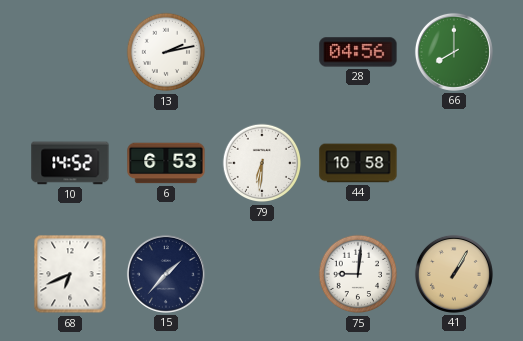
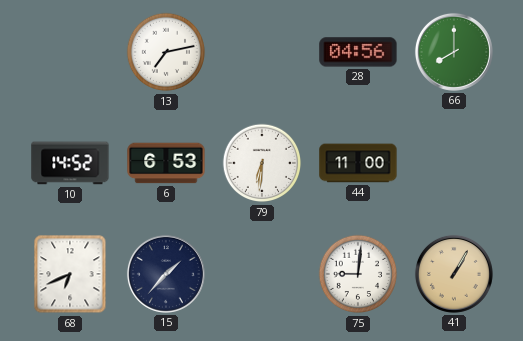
13: 2:13 -> 7:13
44: 10:58 -> 11:00
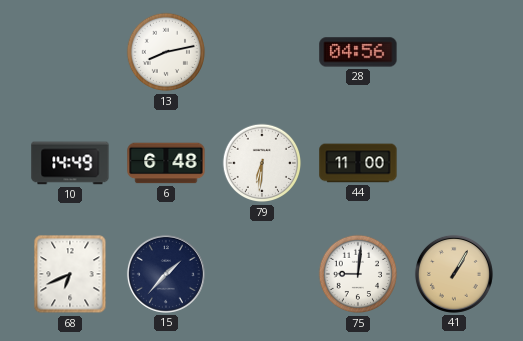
13: 7:13 -> 8:13
66: 8:00 -> none
10: 14:52 -> 14:49
6: 6:53 -> 6:48
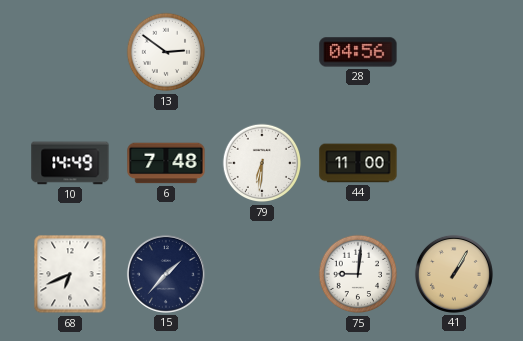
13: 8:13 -> 2:51
6: 6:48 -> 7:48
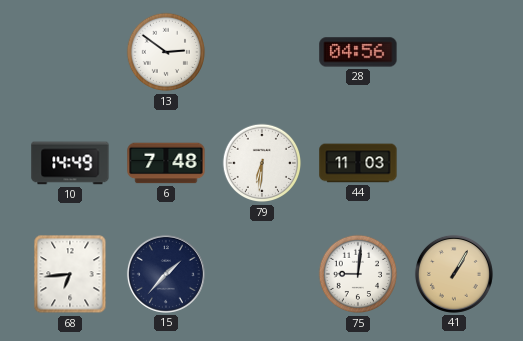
44: 11:00 -> 11:03
68: 6:41 -> 6:44
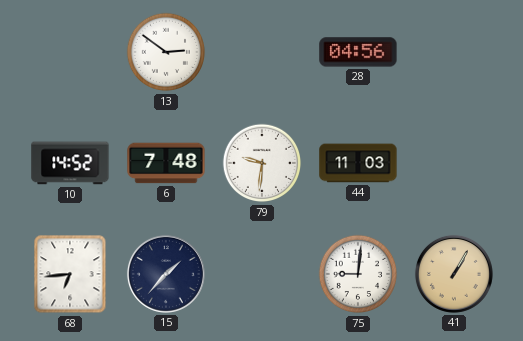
10: 14:49 -> 14:52
79: 6:31 -> 9:31
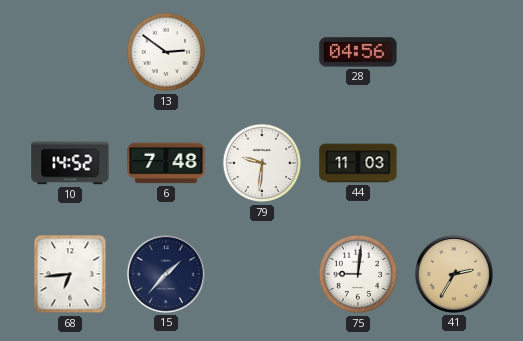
41: 1:05 -> 2:35
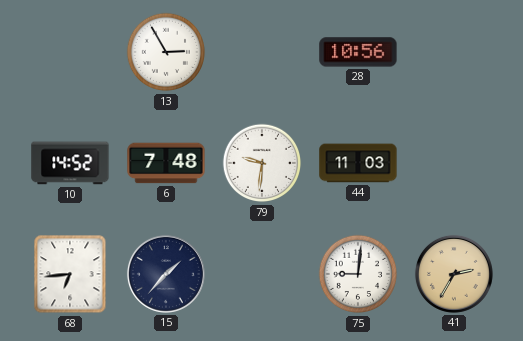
13: 2:51 -> 2:55
28: 04:56 -> 10:56
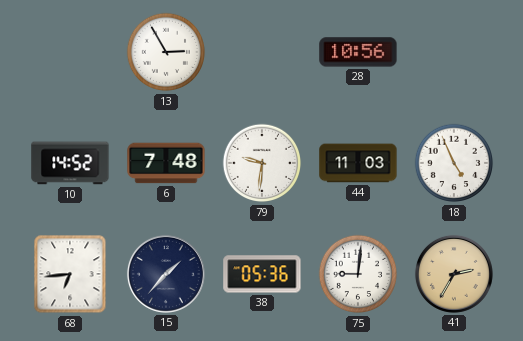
18: none -> 4:56
38: none -> 05:36
